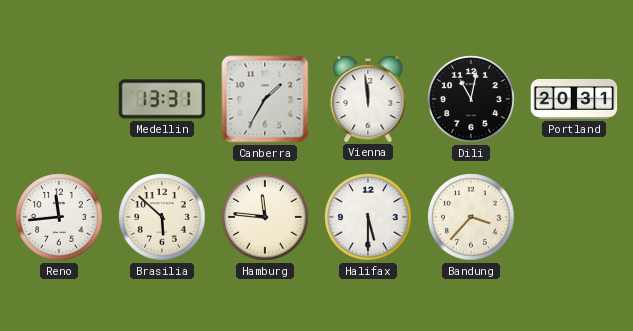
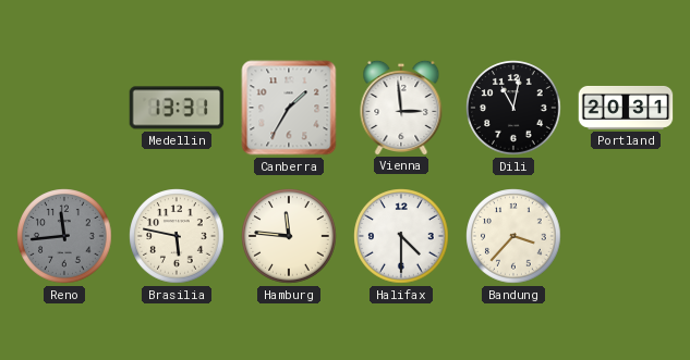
Vienna: 11:59 -> 2:59
Reno dial: white -> grey
Brasilia: 5:52 -> 5:47
Halifax: 5:30 -> 4:30
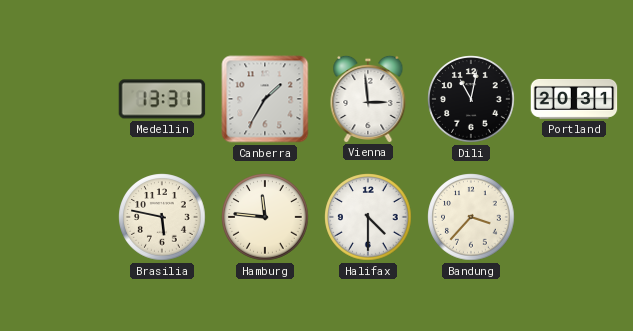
Reno: 11:44 -> none
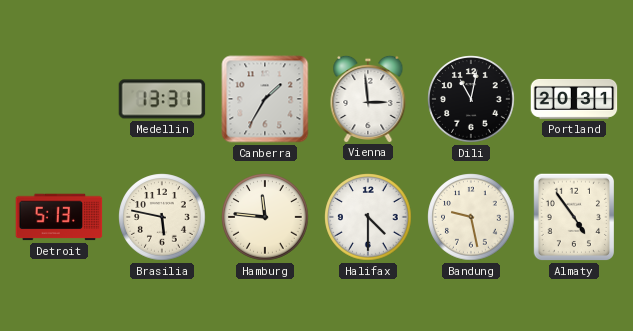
Detroit: none -> 5:13
Bandung: 3:37 -> 9:28
Almaty: none -> 4:54
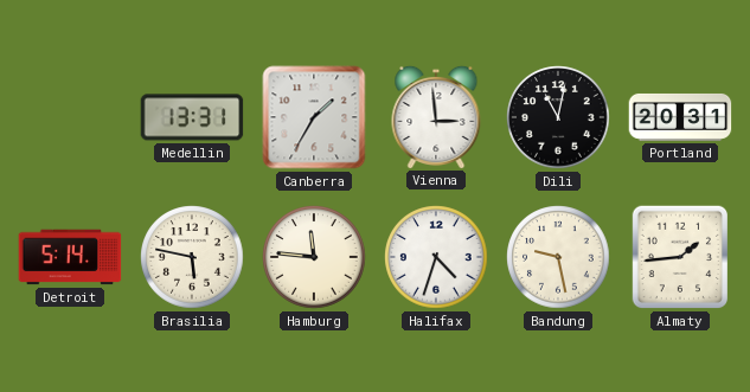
Detroit: 5:13 -> 5:14
Halifax: 4:30 -> 4:33
Almaty: 4:54 -> 1:44
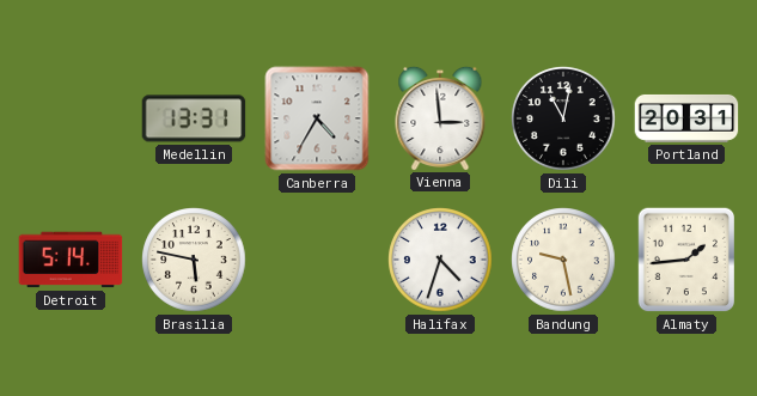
Canberra: 1:35 -> 4:35
Hamburg: 11:46 -> none
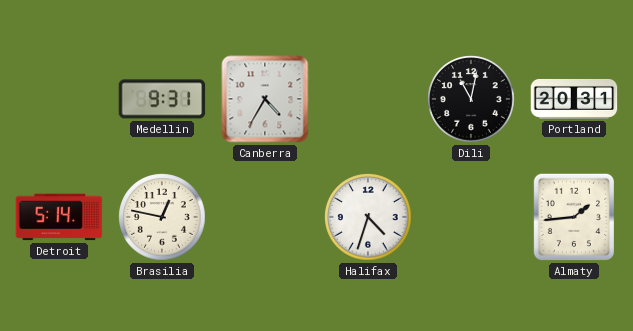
Medellin: 13:31 -> 9:31
Vienna: 2:59 -> none
Brasilia: 5:47 -> 12:47
Bandung: 9:28 -> none
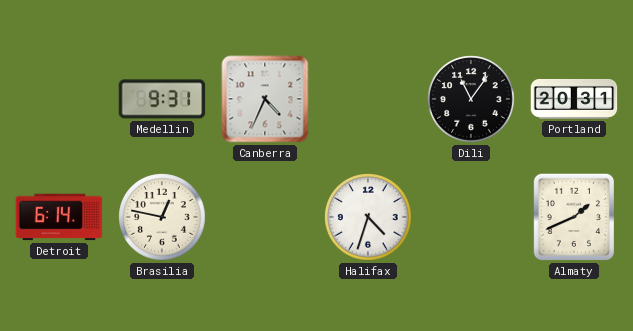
Canberra: 4:35 -> 4:34
Dili: 11:02 -> 11:06
Detroit: 5:14 -> 6:14
Almaty: 1:44 -> 1:41
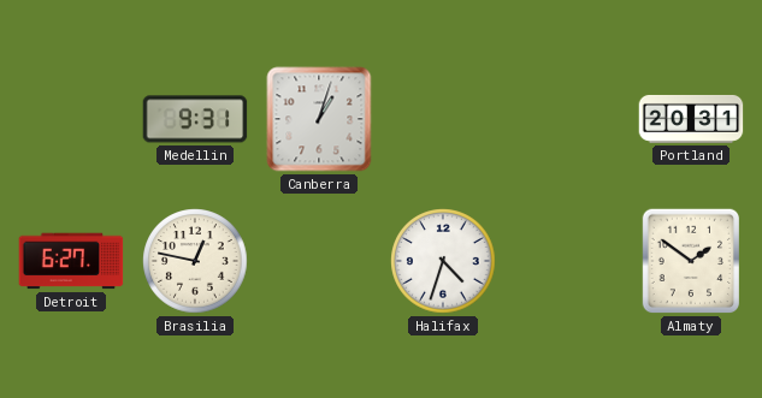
Canberra: 4:34 -> 1:03
Dili: 11:06 -> none
Detroit: 6:14 -> 6:27
Almaty: 1:41 -> 1:51
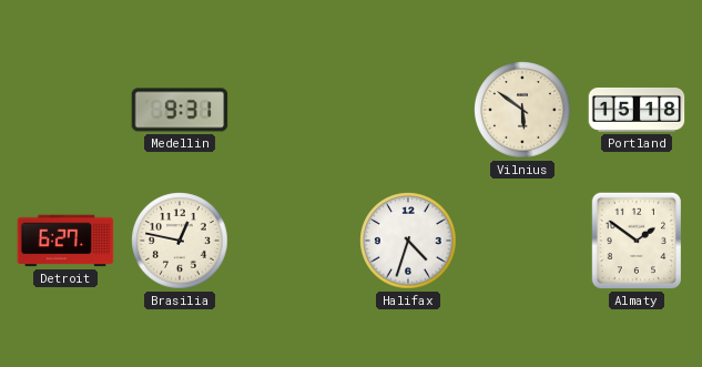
Canberra: 1:03 -> none
Vilnius: none -> 5:51
Portland: 20:31 -> 15:18
